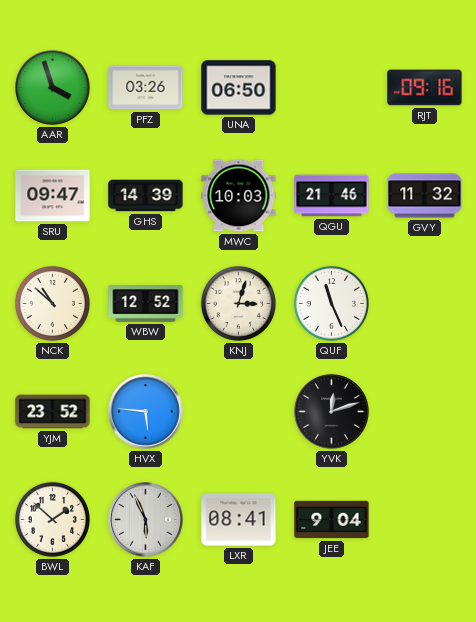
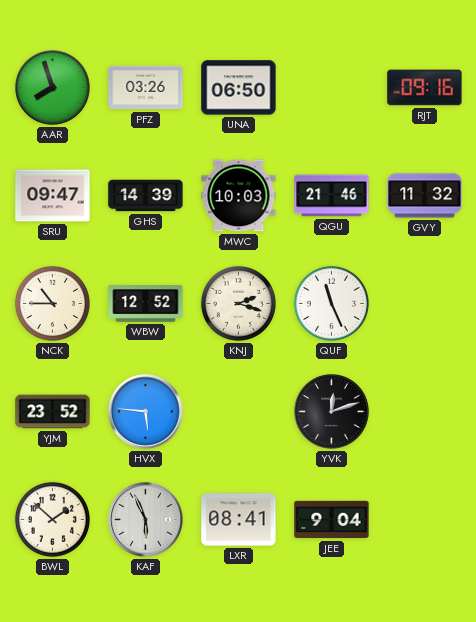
AAR: 3:57 -> 7:57
NCK: 10:52 -> 10:45
KNJ: 3:03 -> 2:18
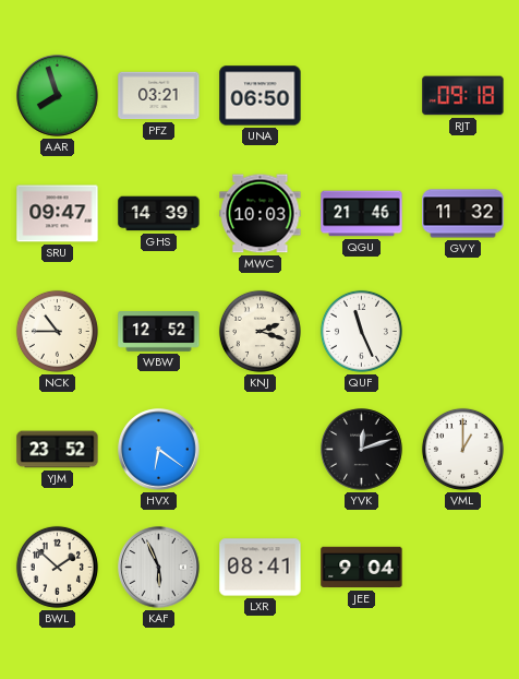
PFZ: 03:26 -> 03:21
RJT: 09:16 -> 09:18
HVX: 5:46 -> 6:21
VML: none -> 1:00
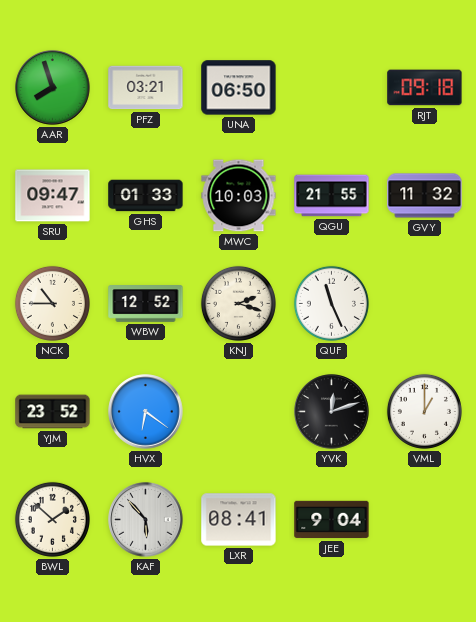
GHS: 14:39 -> 01:33
QGU: 21:46 -> 21:55
KAF: 5:56 -> 5:53
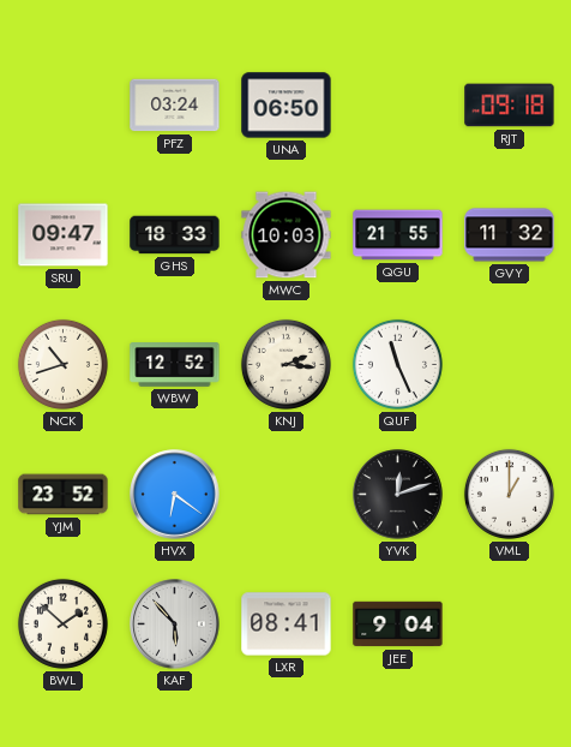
AAR: 7:57 -> none
PFZ: 03:21 -> 03:24
GHS: 01:33 -> 18:33
NCK: 10:45 -> 10:42
KNJ: 2:18 -> 2:16
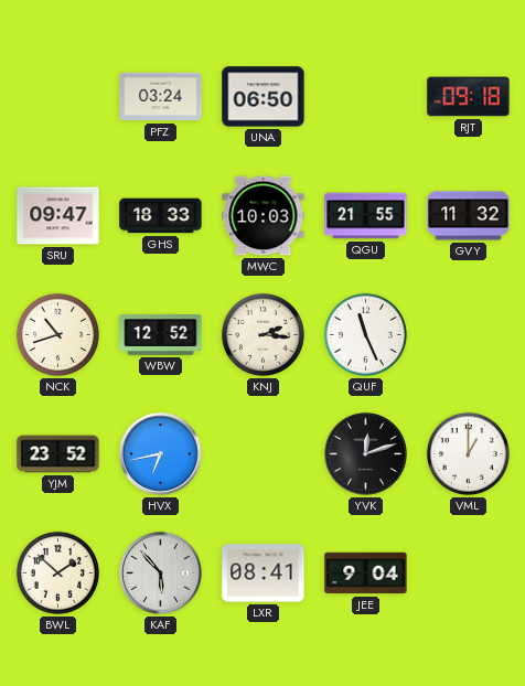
HVX: 6:21 -> 6:43
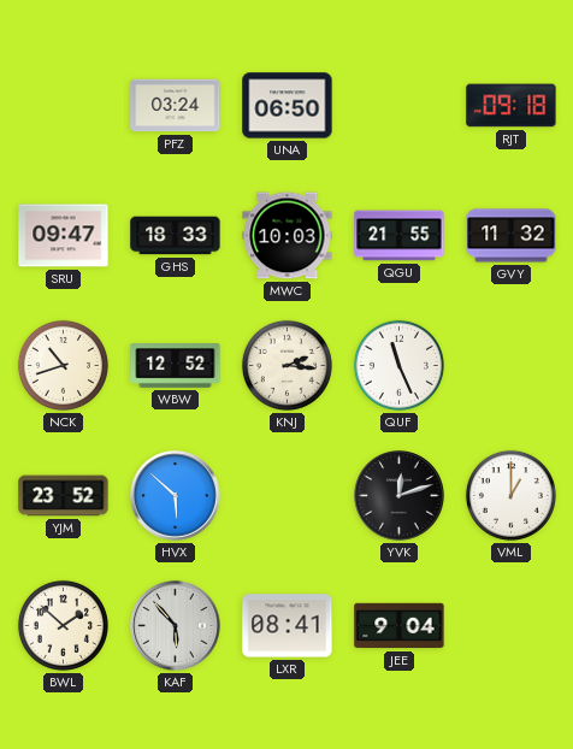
HVX: 6:43 -> 5:52
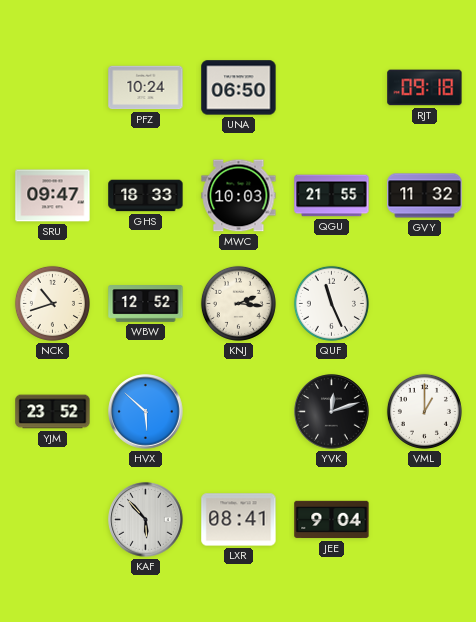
PFZ: 03:24 -> 10:24
BWL: 1:52 -> none
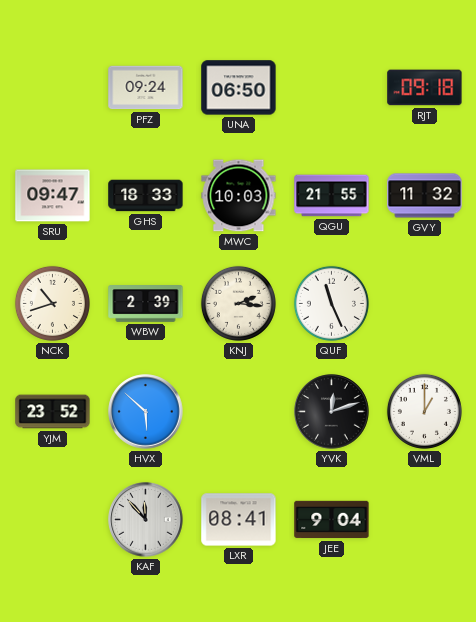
PFZ: 10:24 -> 09:24
WBW: 12:52 -> 2:39
KAF: 5:53 -> 11:53
